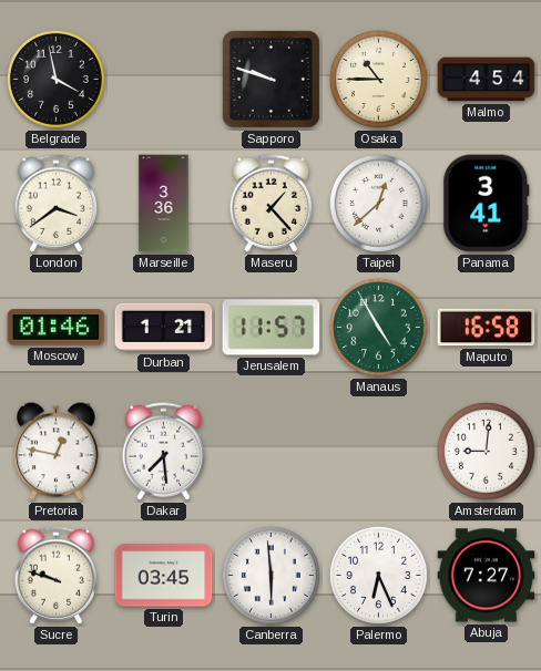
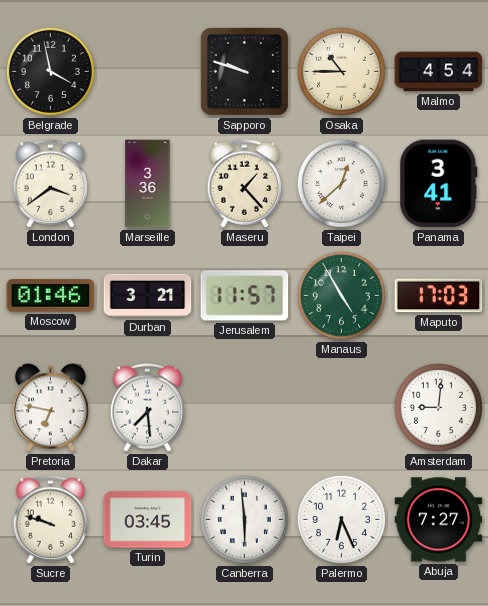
Durban: 1:21 -> 3:21
Maputo: 16:58 -> 17:03
Pretoria: 12:47 -> 6:47
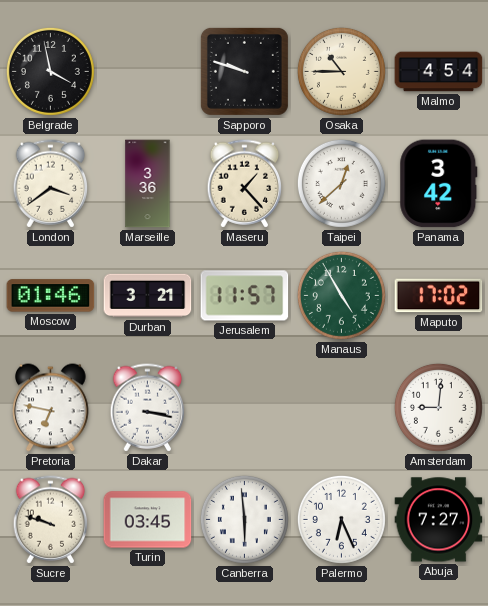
Panama: 3:41 -> 3:42
Maputo: 17:03 -> 17:02
Dakar: 7:29 -> 3:17
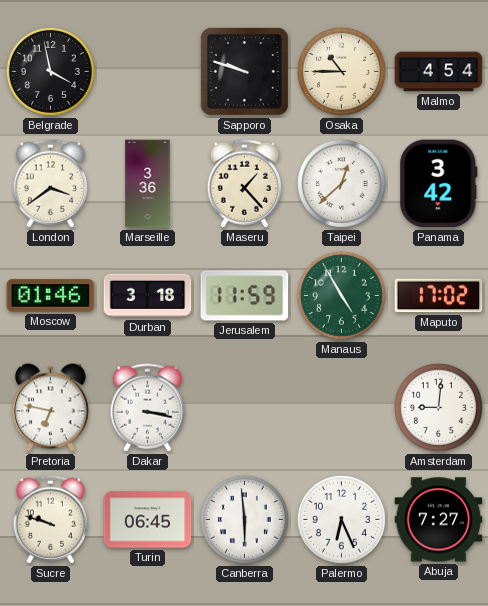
Durban: 3:21 -> 3:18
Jerusalem: 11:57 -> 11:59
Turin: 03:45 -> 06:45
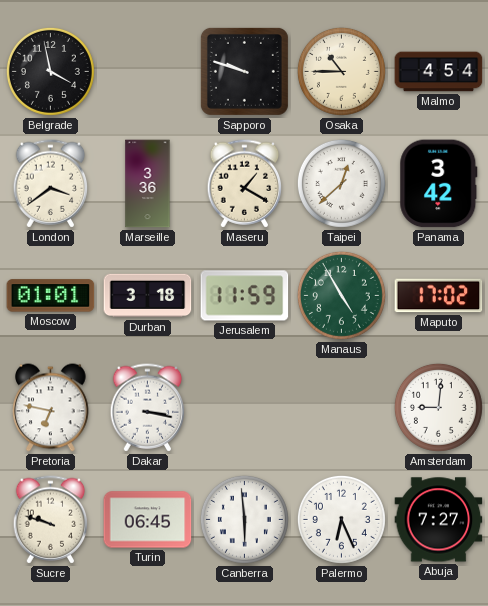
Maseru: 1:23 -> 1:20
Moscow: 01:46 -> 01:01
